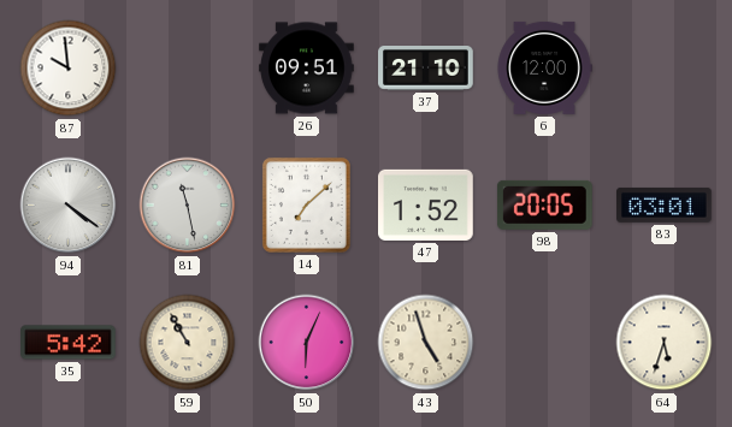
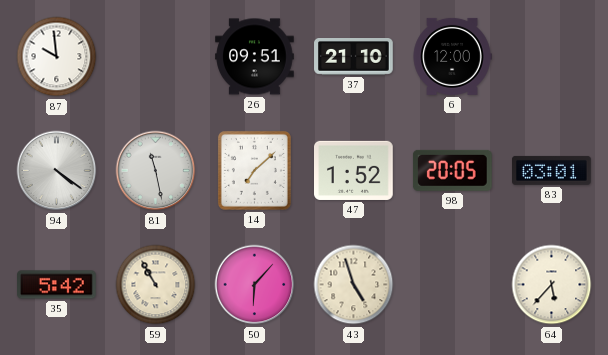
50: 6:04 -> 6:07
64: 5:33 -> 5:37
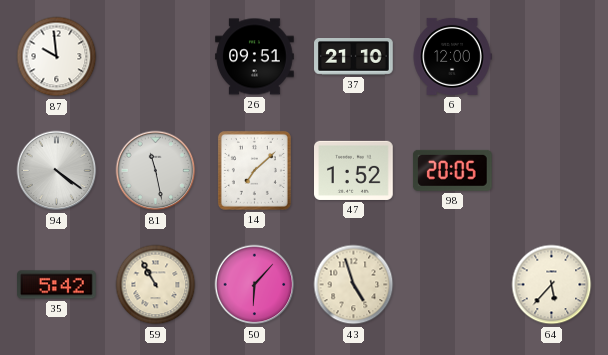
83: 03:01 -> none
